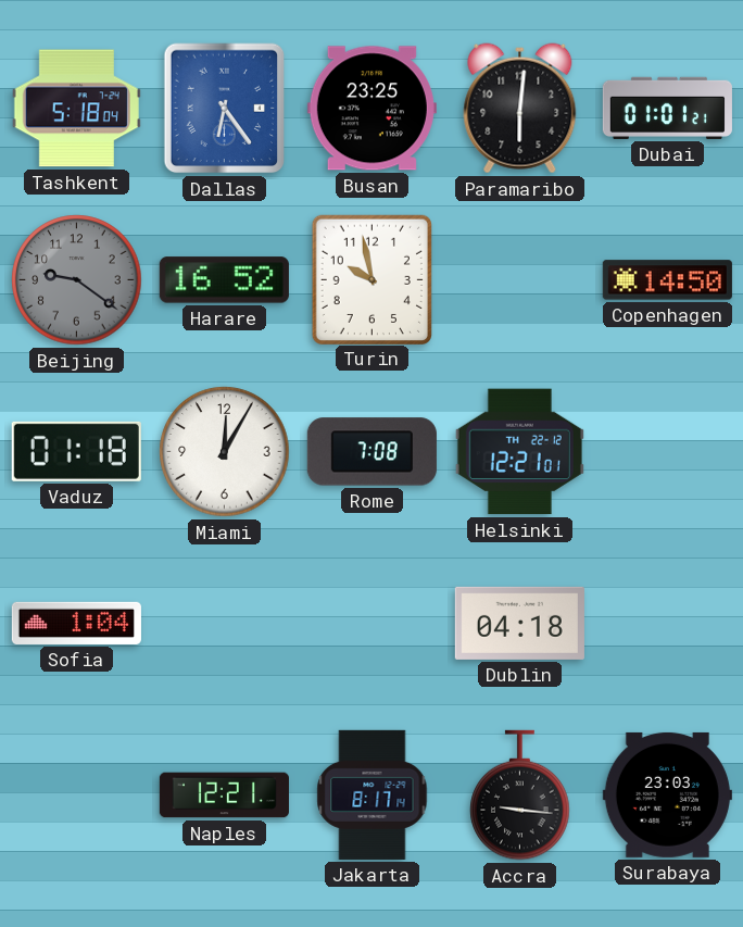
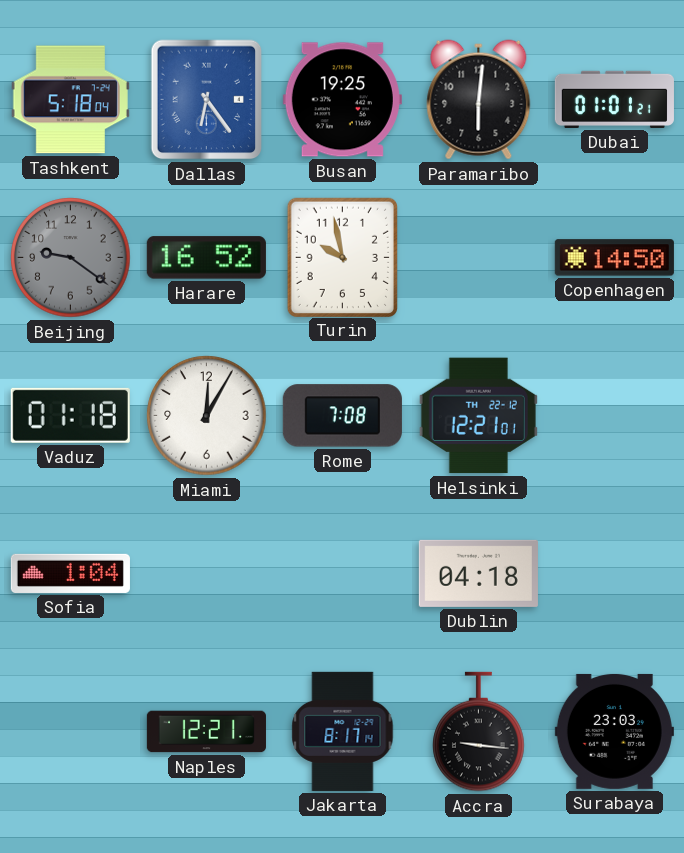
Busan: 23:25 -> 19:25
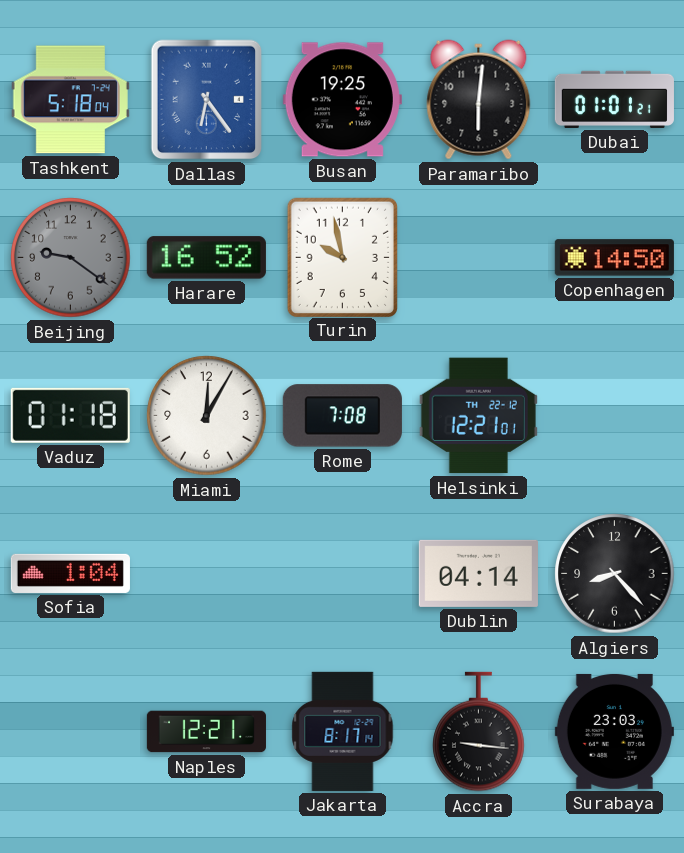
Dublin: 04:18 -> 04:14
Algiers: none -> 8:23
